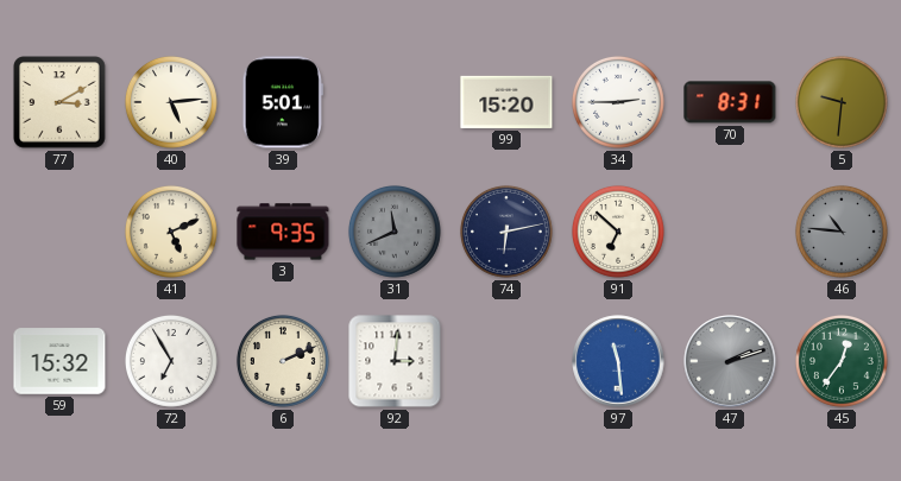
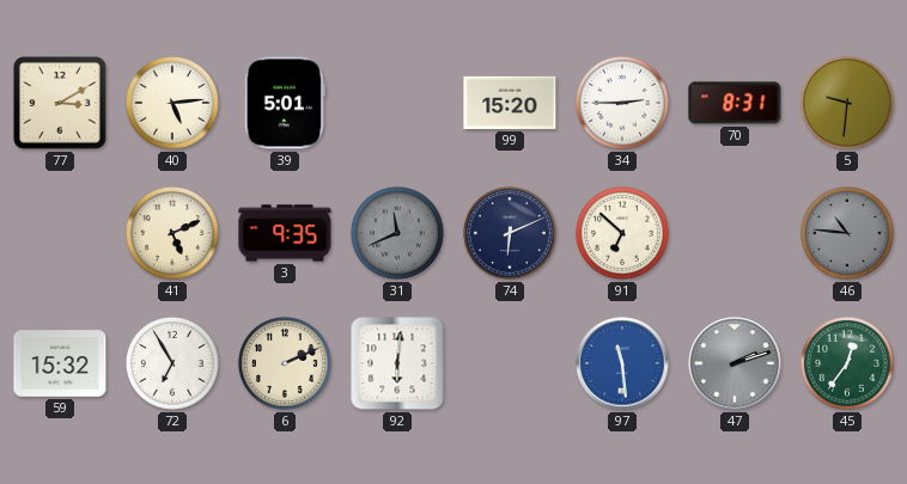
74: 6:13 -> 6:11
92: 3:01 -> 6:01
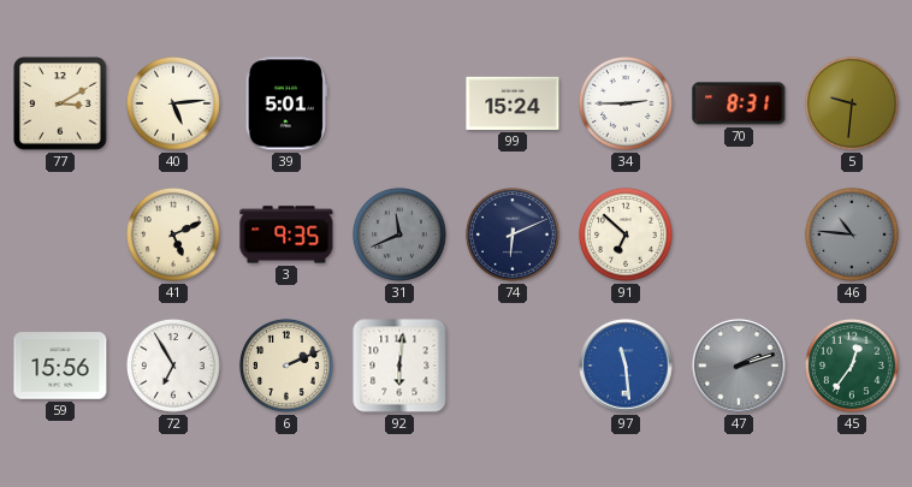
99: 15:20 -> 15:24
59: 15:32 -> 15:56
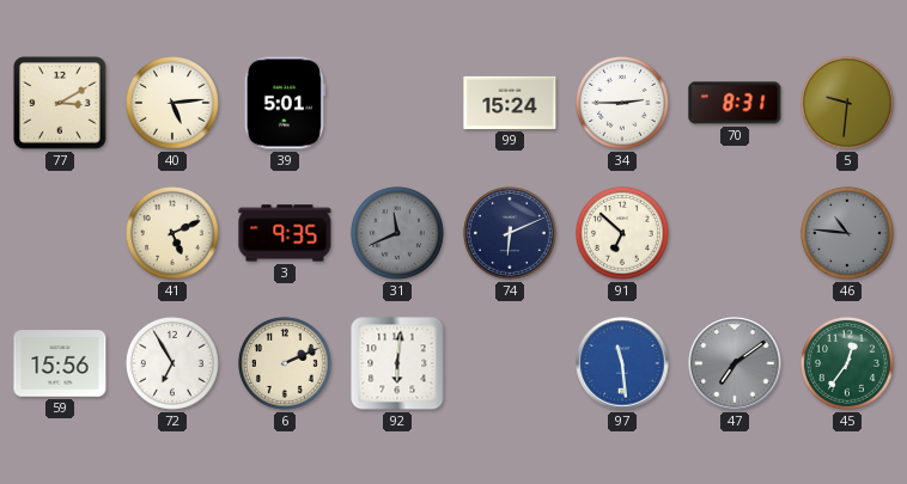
47: 2:12 -> 7:09
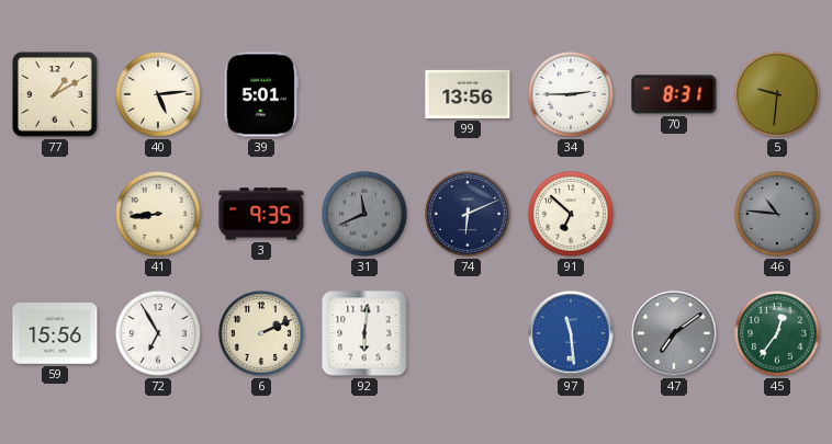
77: 3:10 -> 1:10
99: 15:24 -> 13:56
41: 5:11 -> 8:44
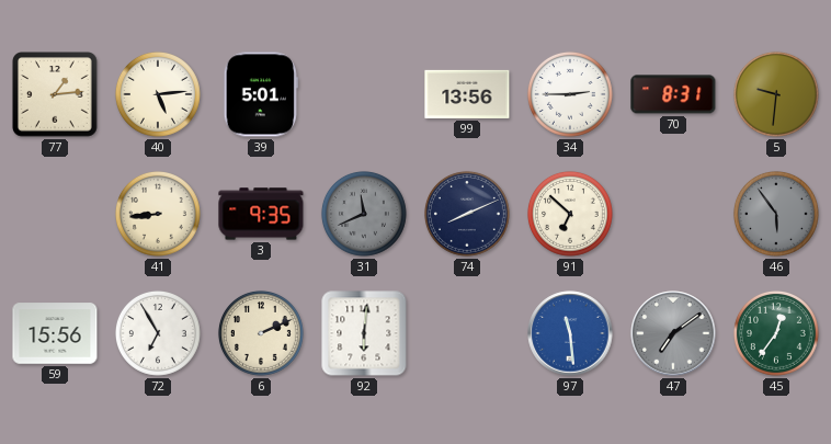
77: 1:10 -> 1:14
74: 6:11 -> 8:11
46: 10:46 -> 5:54
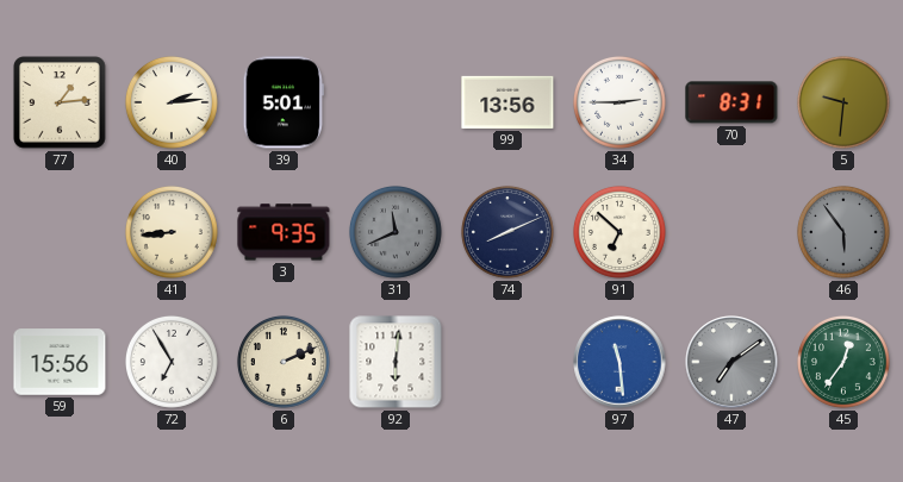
40: 5:14 -> 2:14
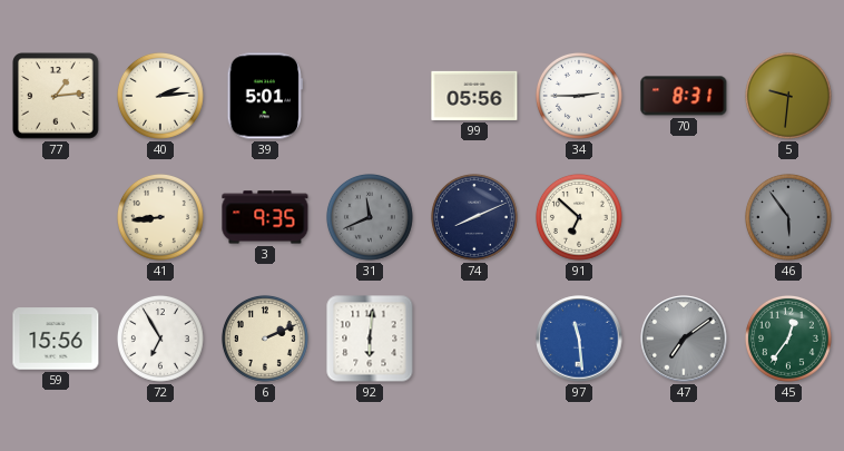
99: 13:56 -> 05:56
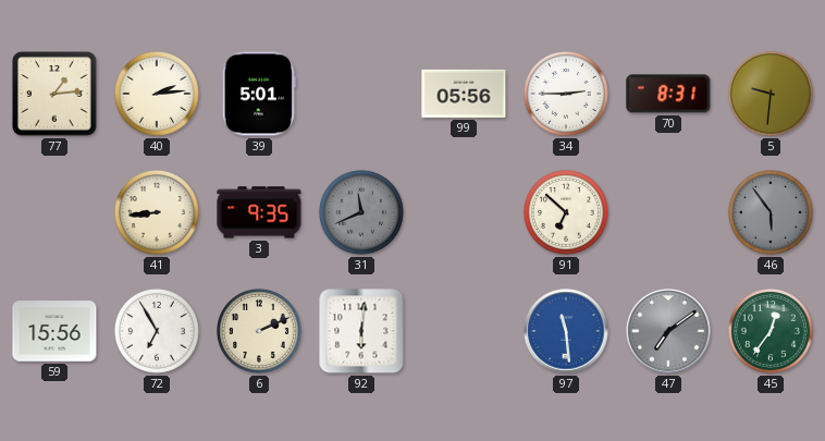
74: 8:11 -> none
